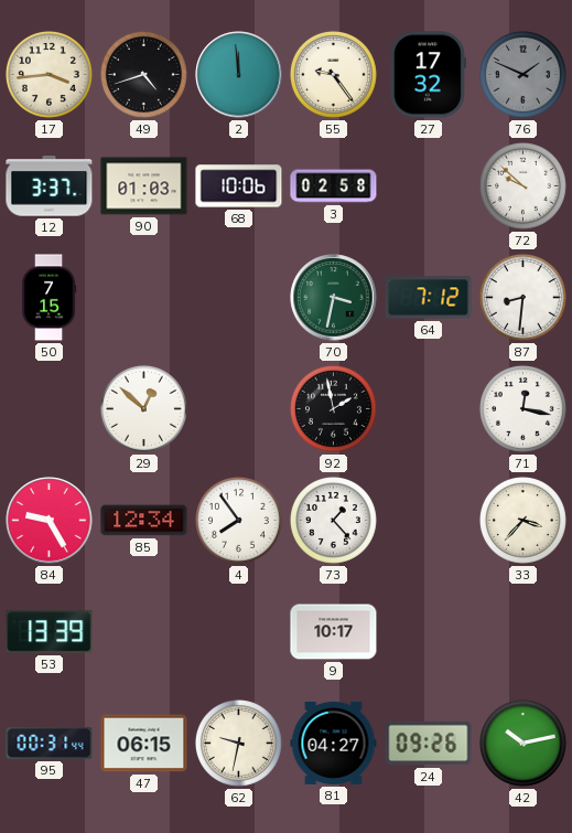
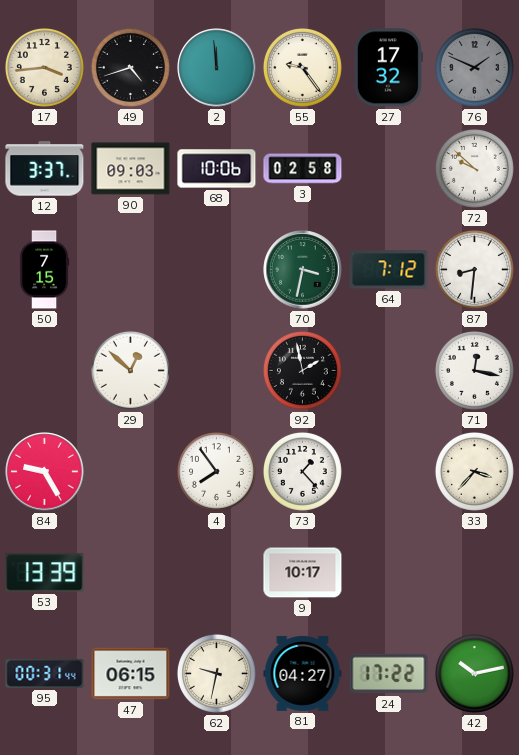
90: 01:03 -> 09:03
85: 12:34 -> none
24: 09:26 -> 17:22
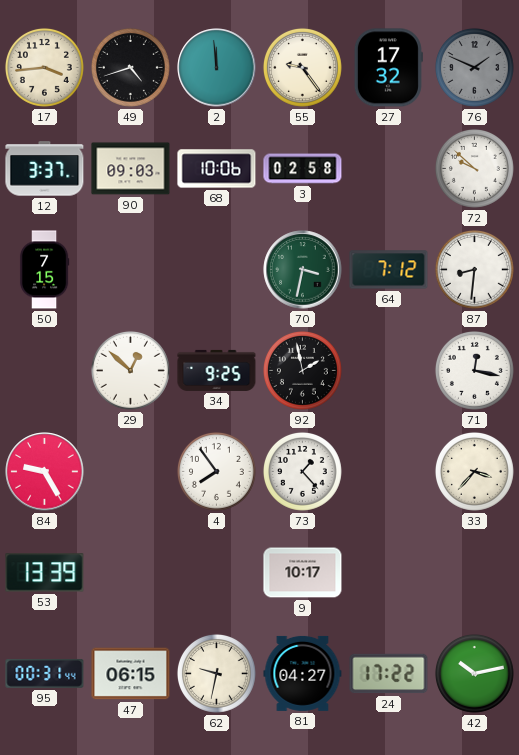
34: none -> 9:25
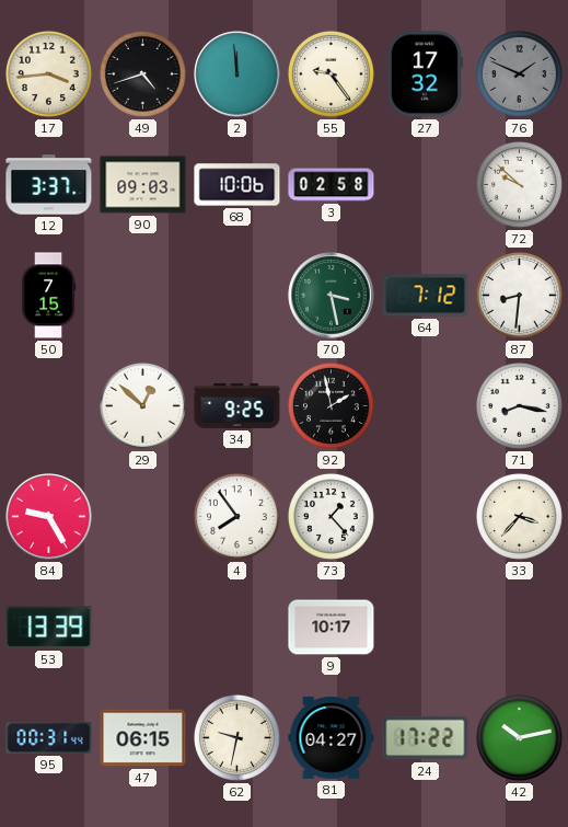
70: 3:32 -> 3:28
71: 12:17 -> 8:17
